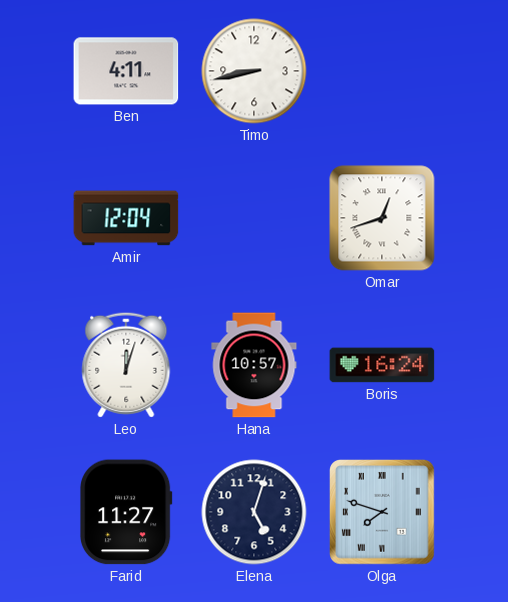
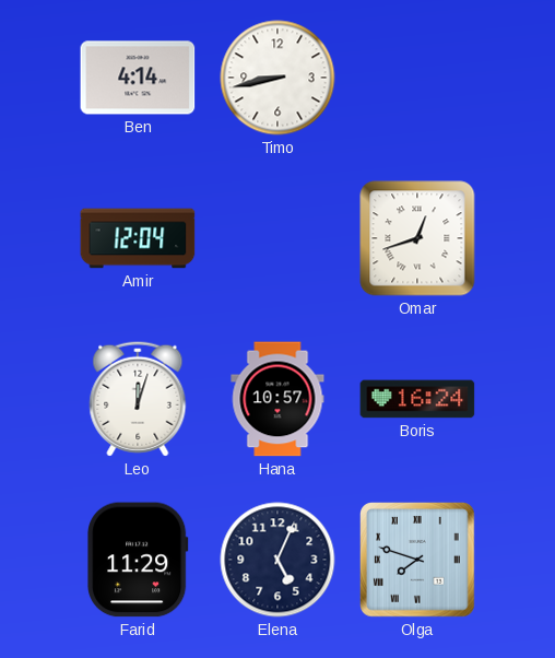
Ben: 4:11 -> 4:14
Farid: 11:27 -> 11:29
Elena: 5:03 -> 5:04
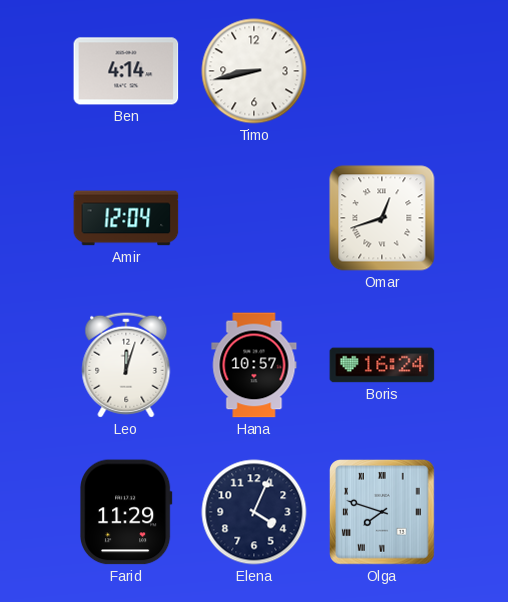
Elena: 5:04 -> 4:04
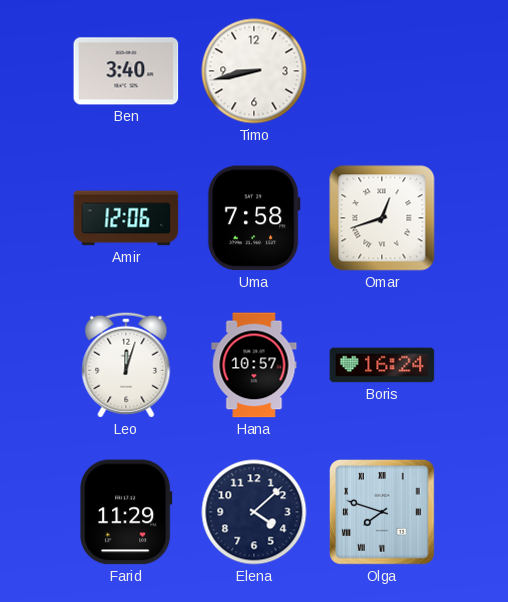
Ben: 4:14 -> 3:40
Amir: 12:04 -> 12:06
Uma: none -> 7:58
Elena: 4:04 -> 4:08
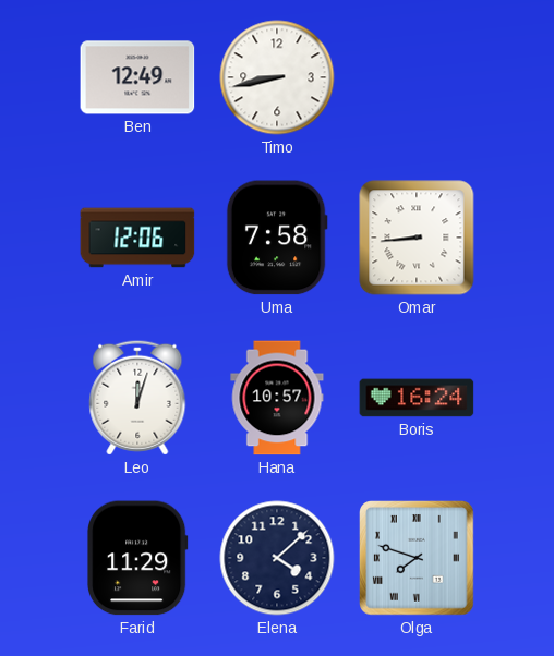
Ben: 3:40 -> 12:49
Omar: 12:42 -> 8:44
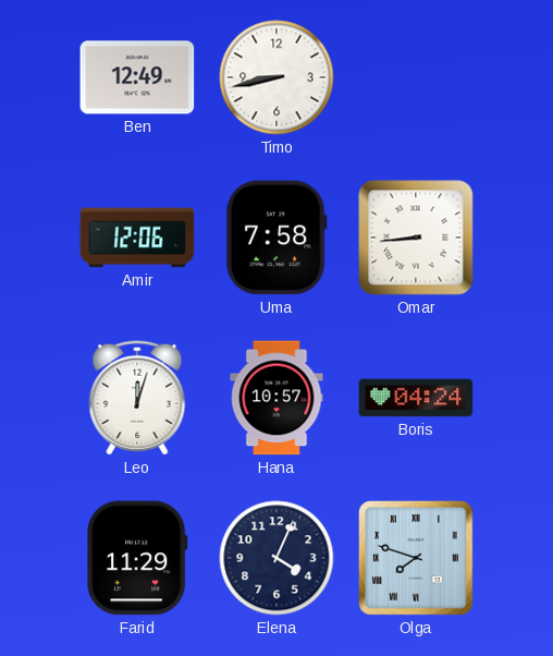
Boris: 16:24 -> 04:24
Elena: 4:08 -> 4:04
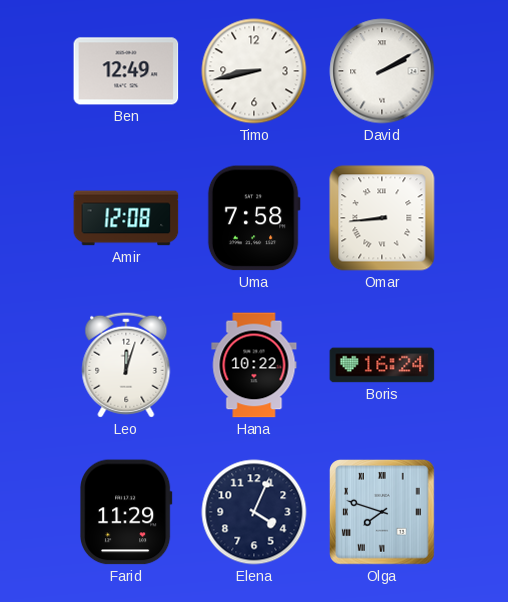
David: none -> 2:10
Amir: 12:06 -> 12:08
Hana: 10:57 -> 10:22
Boris: 04:24 -> 16:24
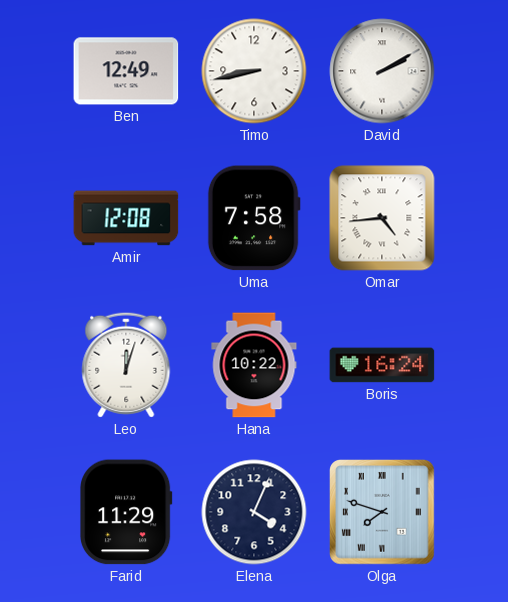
Omar: 8:44 -> 4:44
